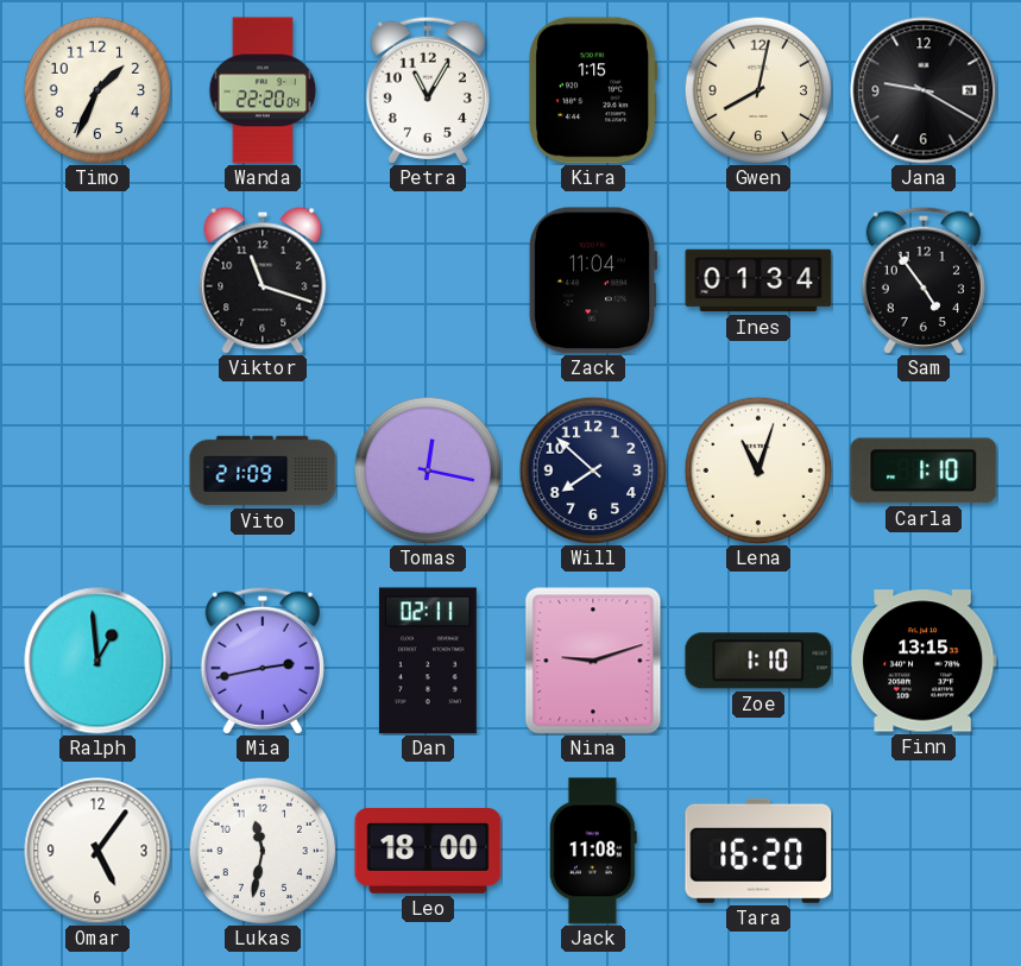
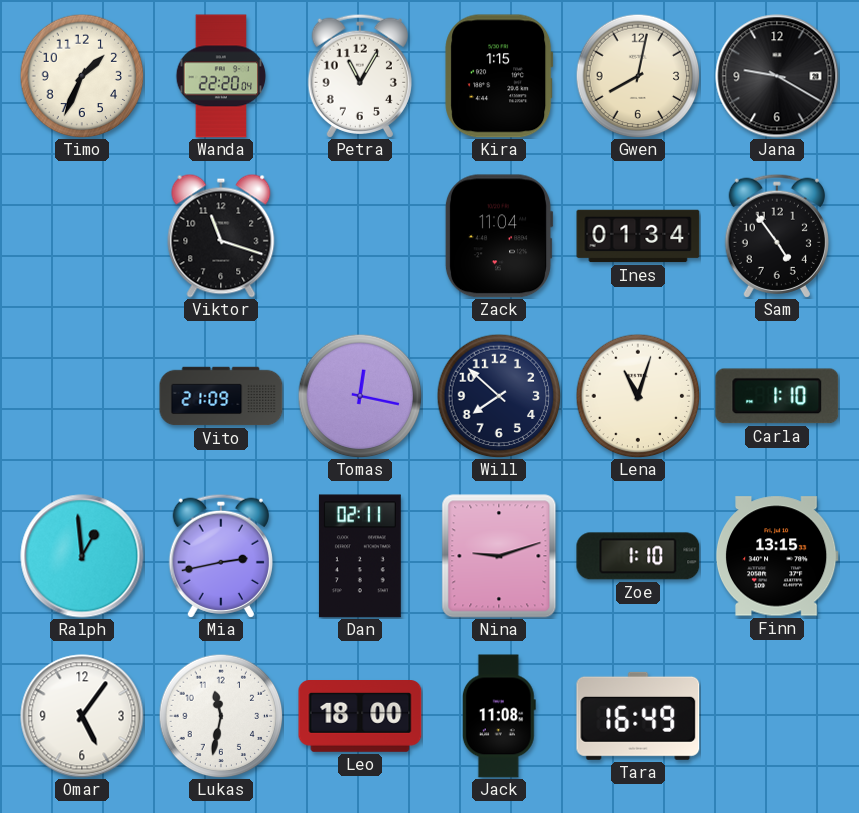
Tara: 16:20 -> 16:49
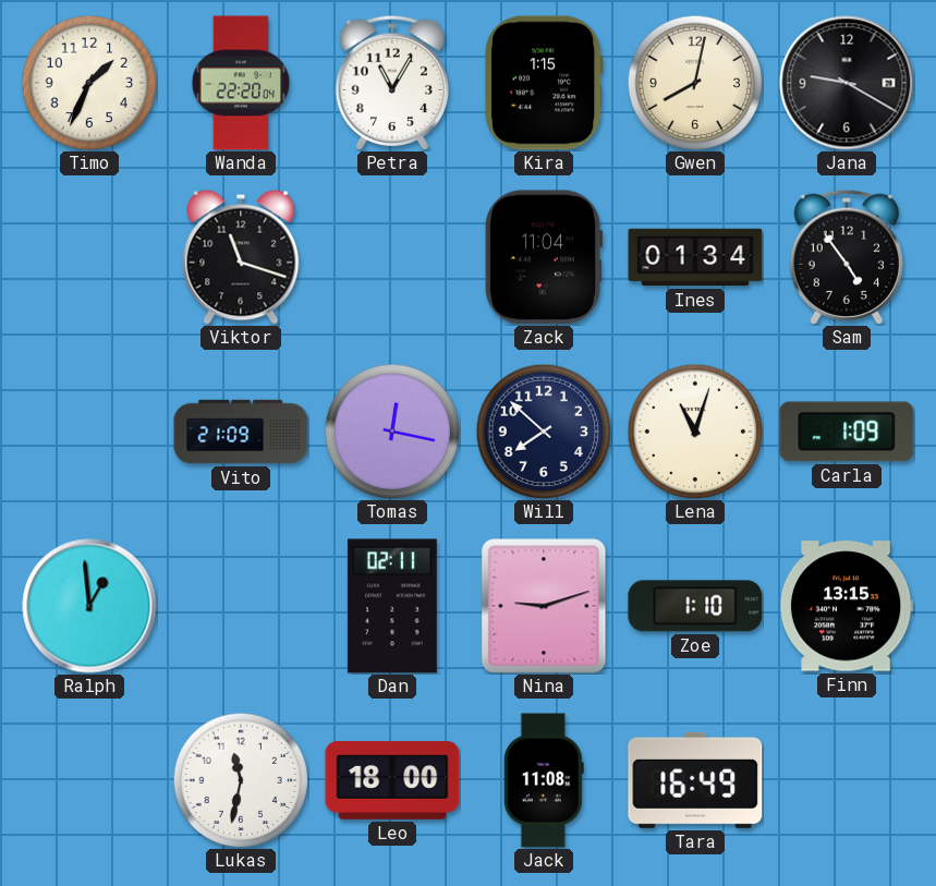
Carla: 1:10 -> 1:09
Mia: 2:43 -> none
Omar: 5:06 -> none
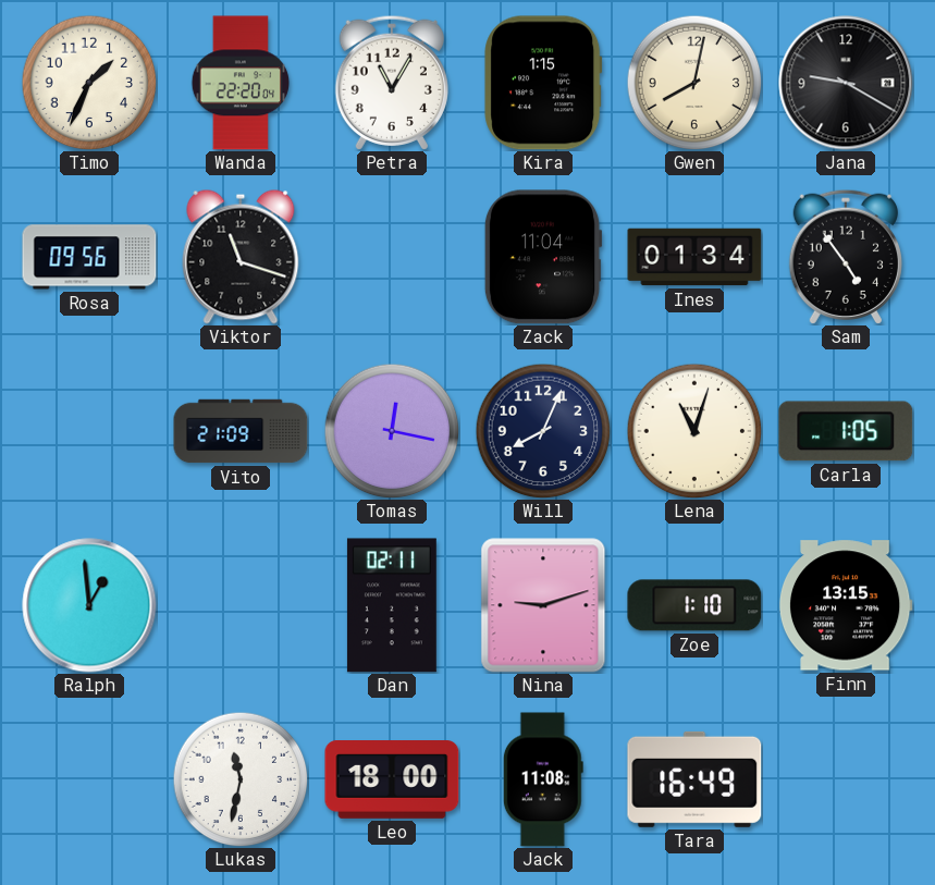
Rosa: none -> 09:56
Will: 7:52 -> 8:04
Carla: 1:09 -> 1:05
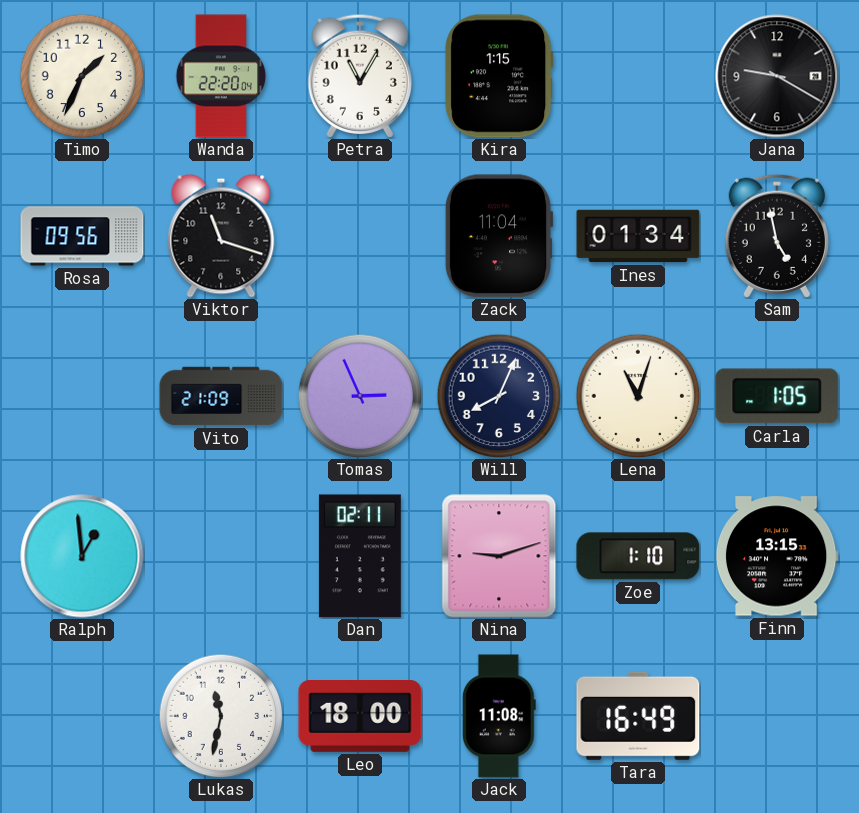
Gwen: 8:02 -> none
Sam: 4:54 -> 4:58
Tomas: 12:17 -> 2:56
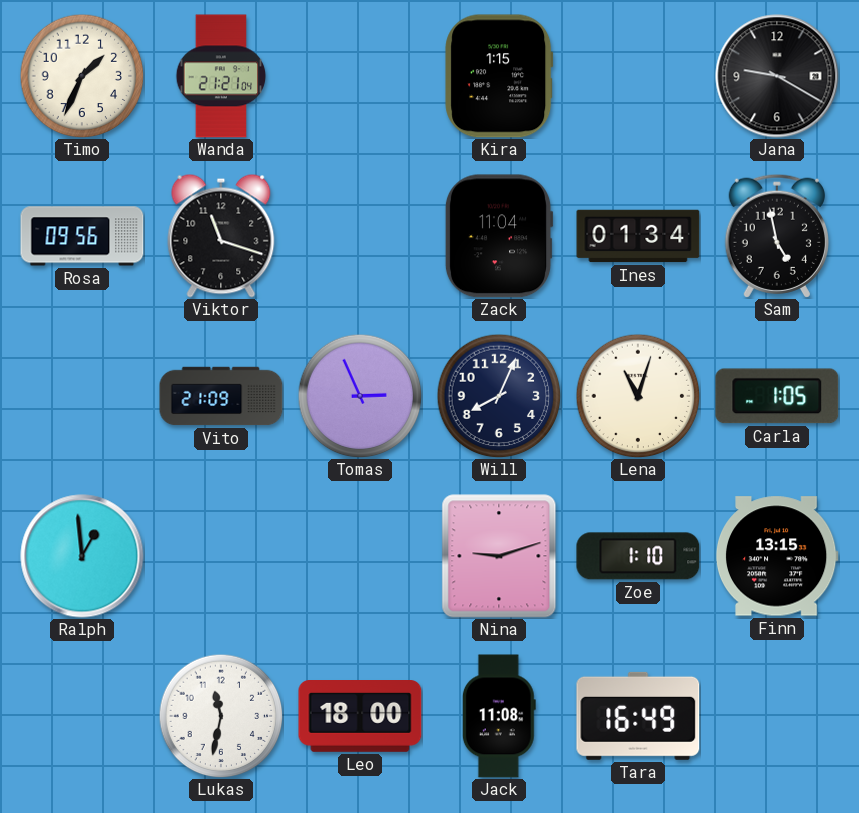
Wanda: 22:20 -> 21:21
Petra: 11:05 -> none
Dan: 02:11 -> none
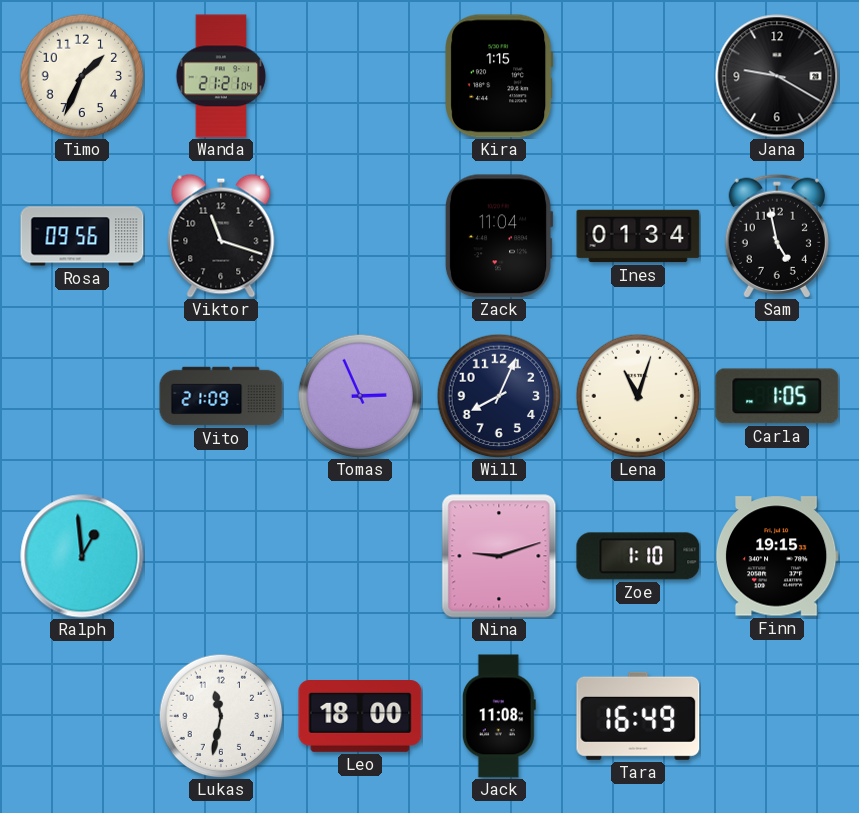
Finn: 13:15 -> 19:15
